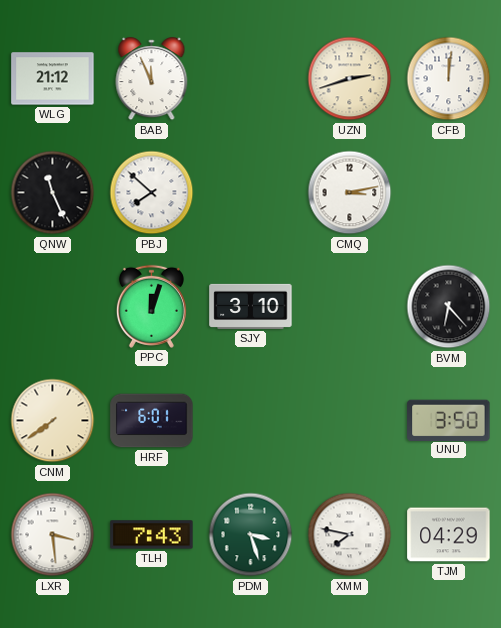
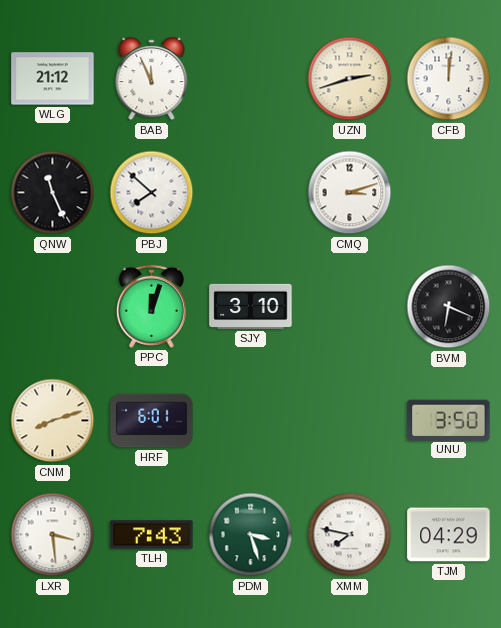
CMQ: 3:13 -> 3:12
BVM: 6:23 -> 6:19
CNM: 7:39 -> 8:12
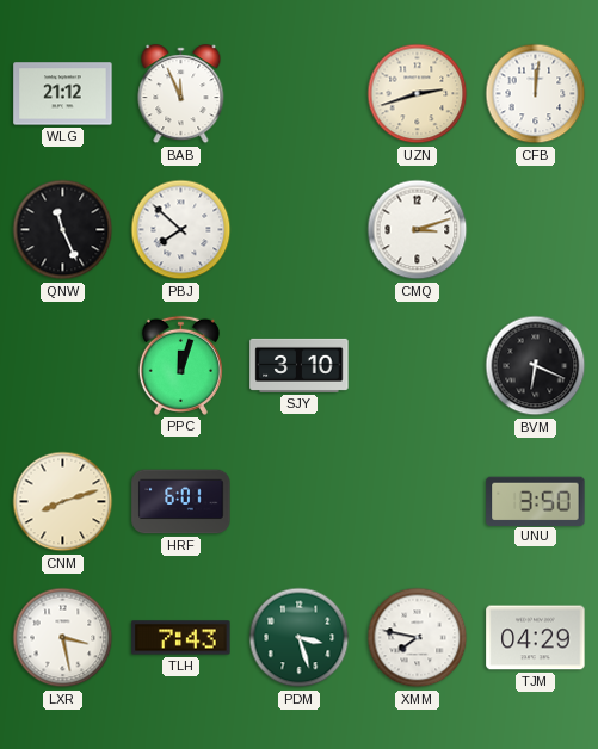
LXR: 3:29 -> 3:28
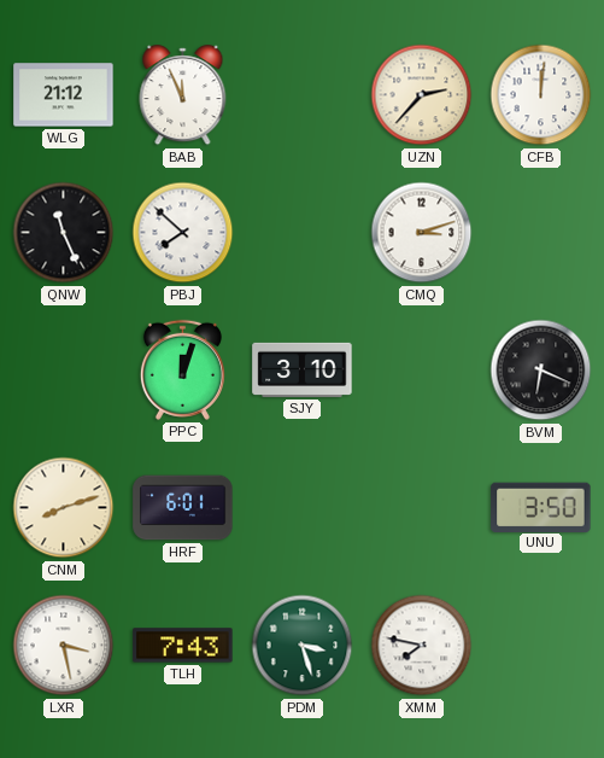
UZN: 2:42 -> 2:37
TJM: 04:29 -> none
